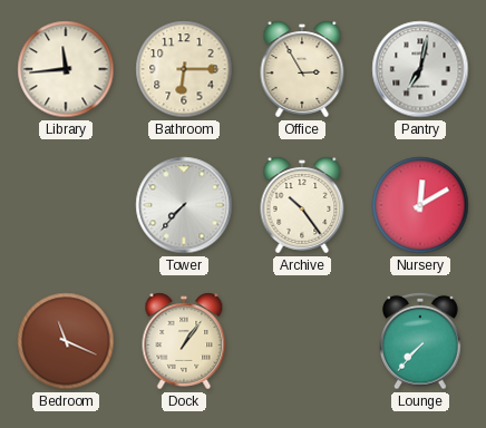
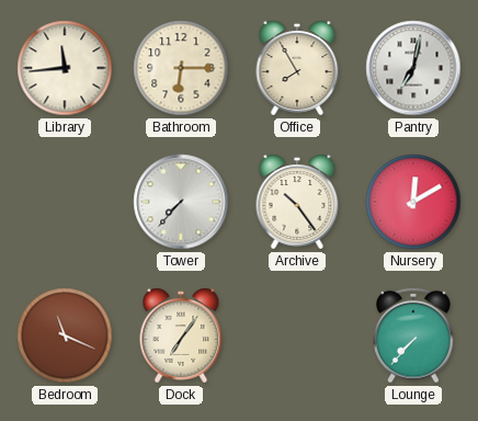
Office: 2:55 -> 7:55
Dock: 1:06 -> 7:06
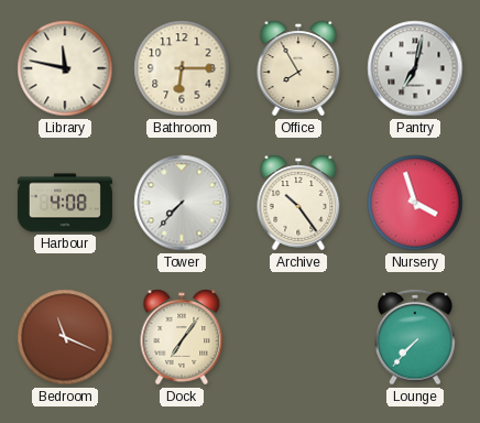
Library: 11:44 -> 11:47
Harbour: none -> 4:08
Nursery: 12:10 -> 3:57
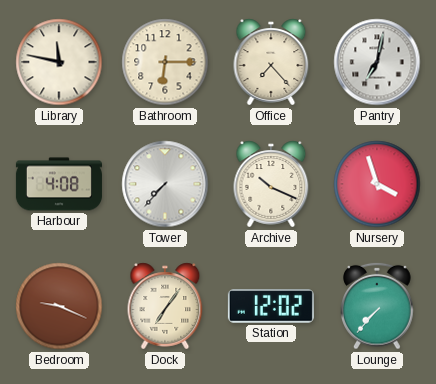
Office: 7:55 -> 7:23
Archive: 10:24 -> 10:19
Bedroom: 11:19 -> 9:19
Station: none -> 12:02
